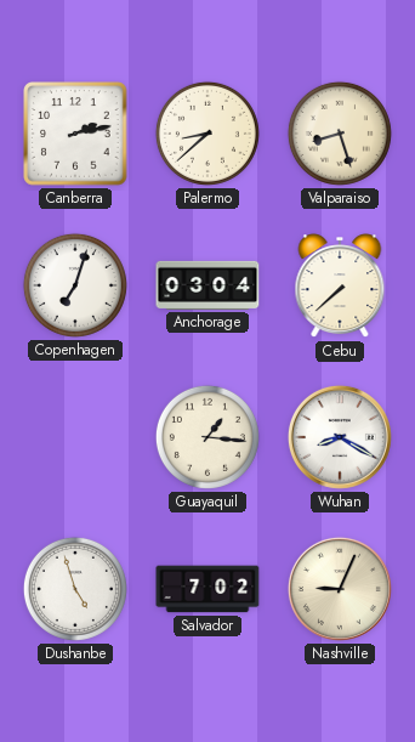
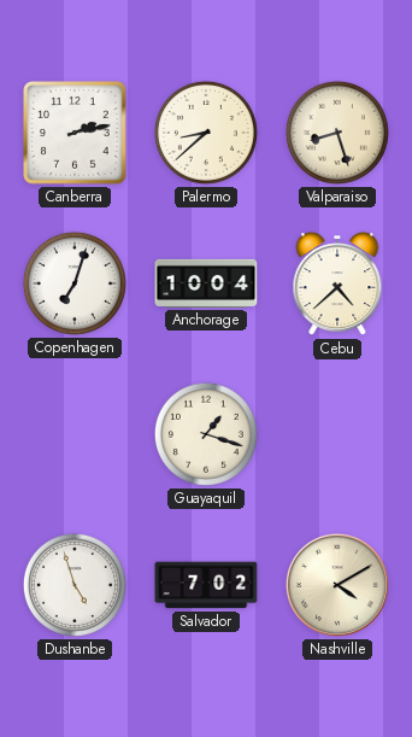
Anchorage: 03:04 -> 10:04
Cebu: 7:38 -> 4:38
Guayaquil: 1:16 -> 1:18
Wuhan: 8:20 -> none
Nashville: 9:04 -> 4:10
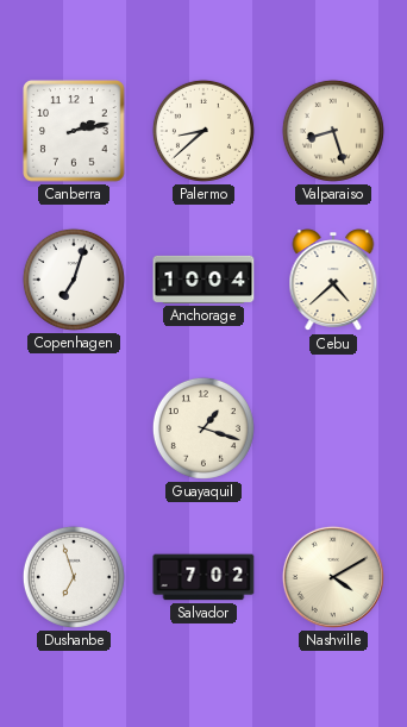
Dushanbe: 4:57 -> 6:57
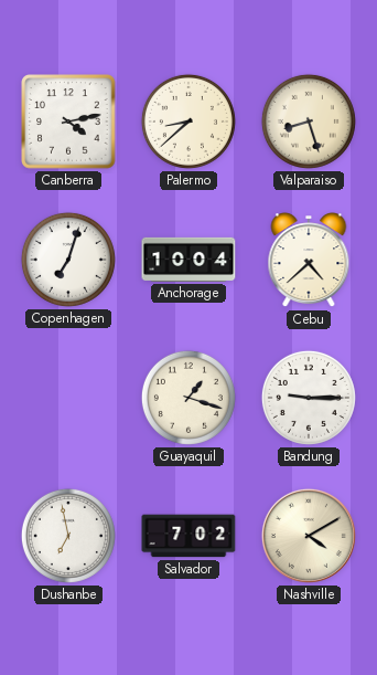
Canberra: 2:13 -> 4:13
Bandung: none -> 9:15
Dushanbe: 6:57 -> 6:58
